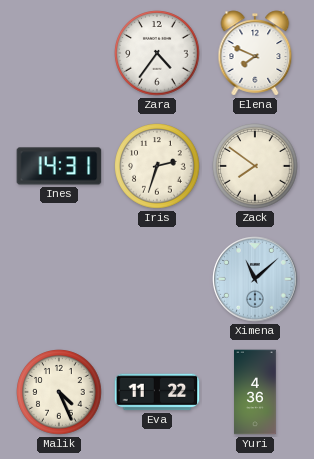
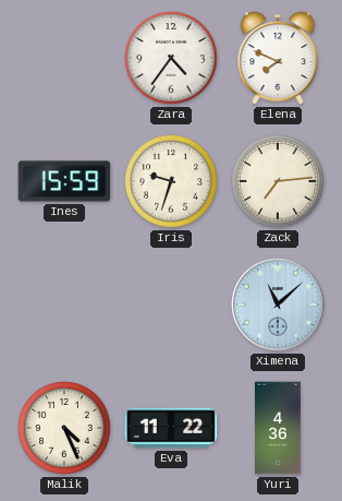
Ines: 14:31 -> 15:59
Iris: 2:33 -> 9:33
Zack: 7:51 -> 7:14
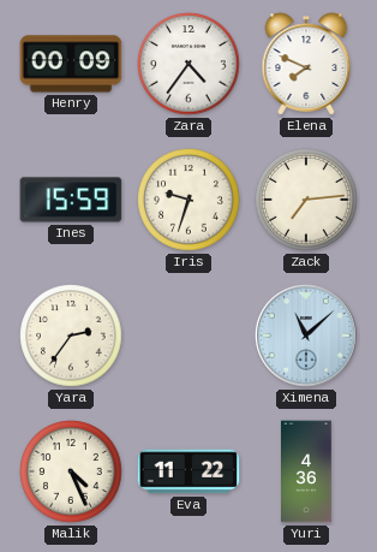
Henry: none -> 00:09
Yara: none -> 2:36
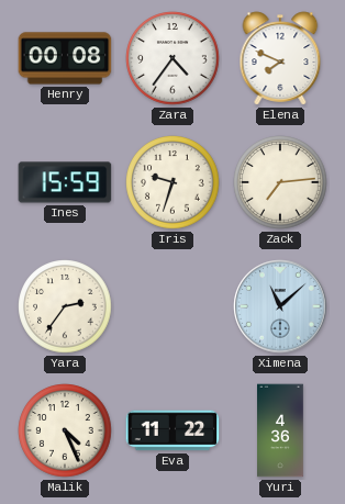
Henry: 00:09 -> 00:08
